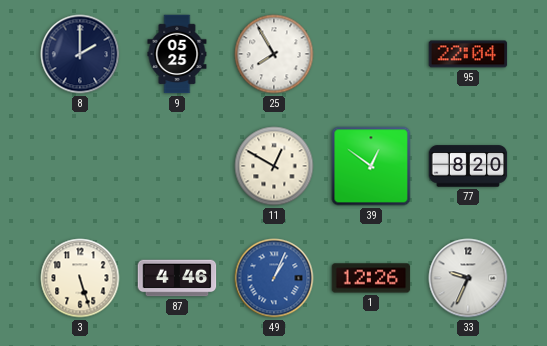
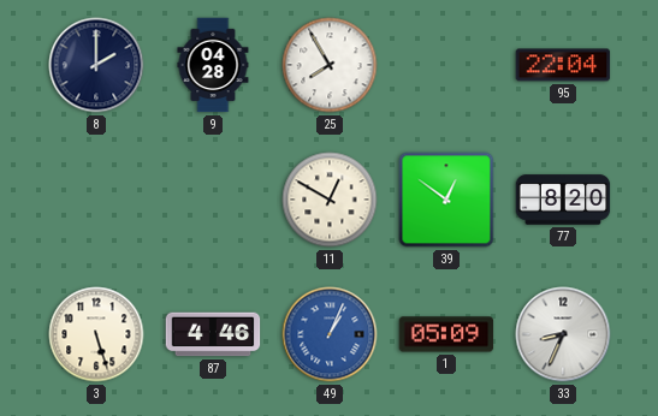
9: 05:25 -> 04:28
1: 12:26 -> 05:09
33: 9:34 -> 8:34
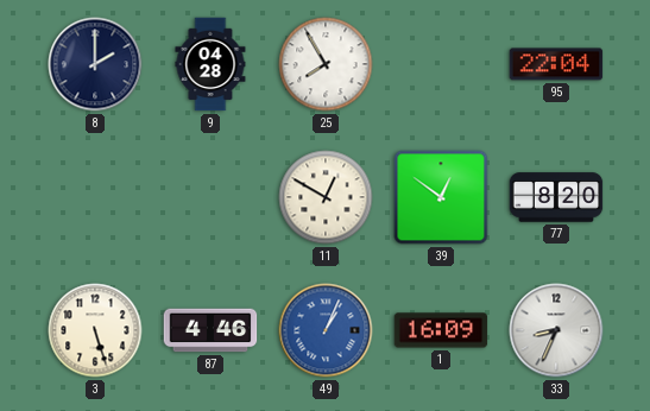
1: 05:09 -> 16:09
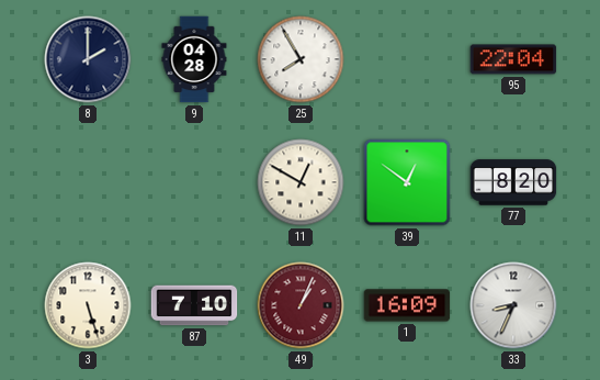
87: 4:46 -> 7:10
49 dial: blue -> burgundy
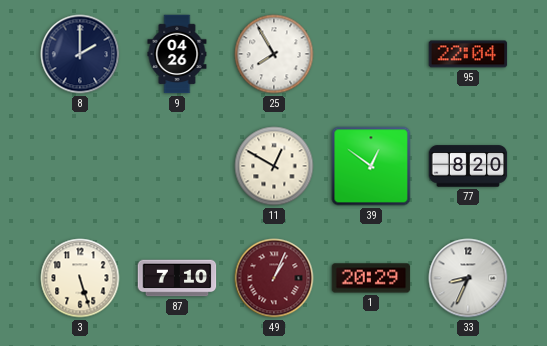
9: 04:28 -> 04:26
1: 16:09 -> 20:29
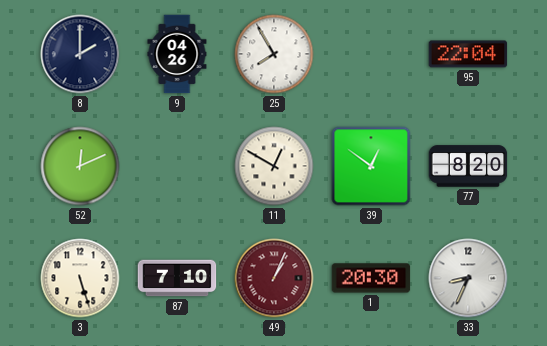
52: none -> 12:11
1: 20:29 -> 20:30
